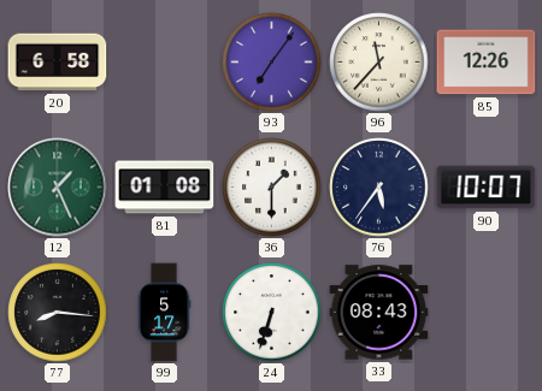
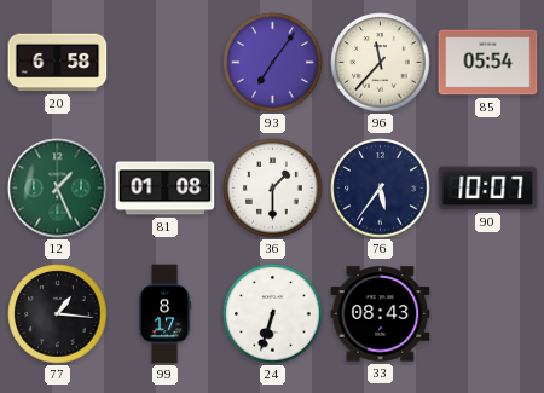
85: 12:26 -> 05:54
77: 8:16 -> 1:16
99: 5:17 -> 8:17
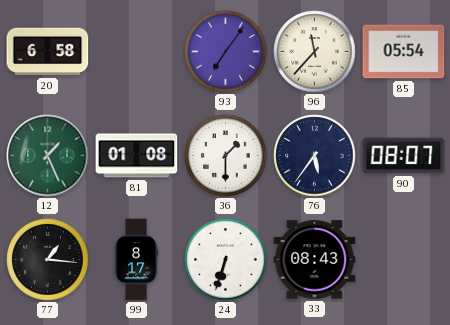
90: 10:07 -> 08:07
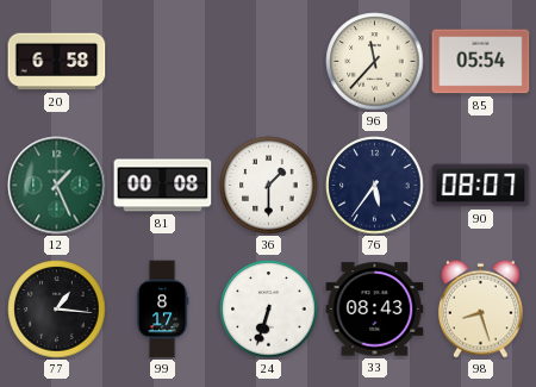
93: 7:06 -> none
81: 01:08 -> 00:08
98: none -> 8:27
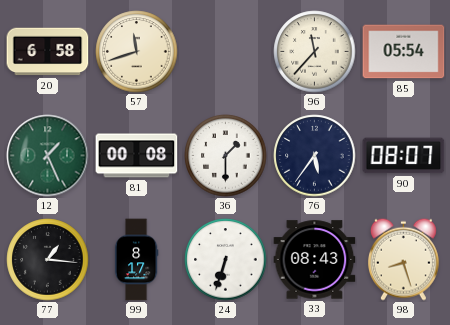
57: none -> 11:42
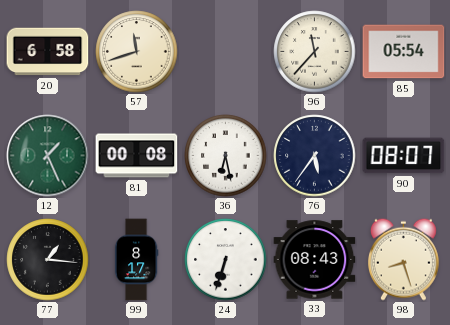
36: 1:30 -> 6:28
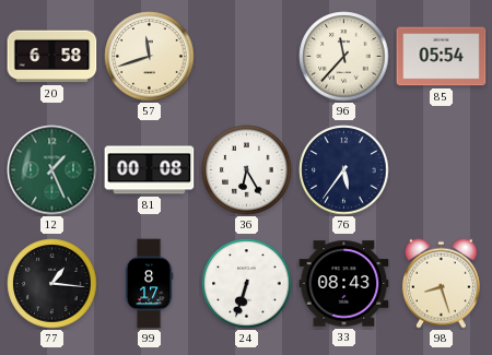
36: 6:28 -> 6:25
90: 08:07 -> none
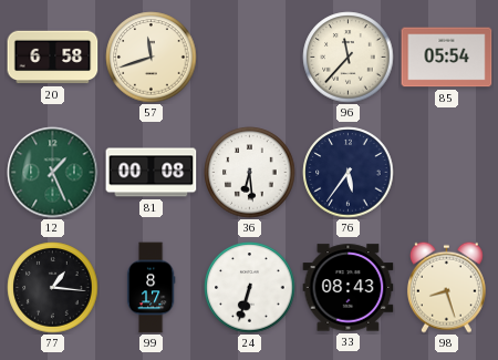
36: 6:25 -> 6:29
